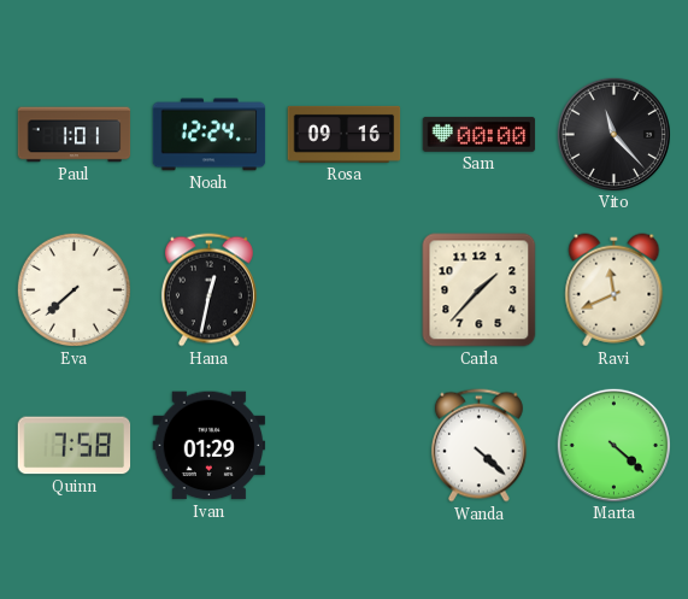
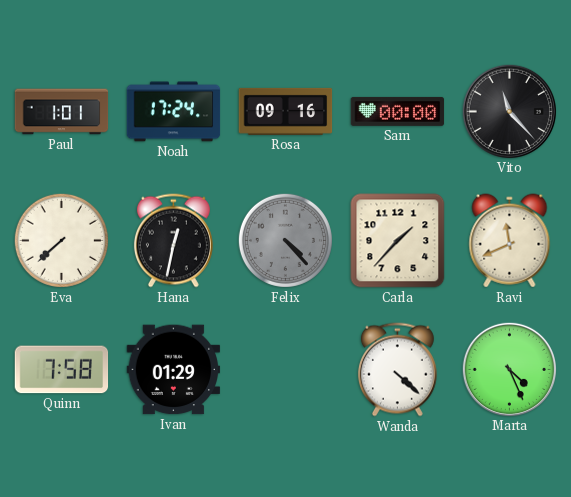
Noah: 12:24 -> 17:24
Felix: none -> 4:23
Marta: 4:22 -> 4:26
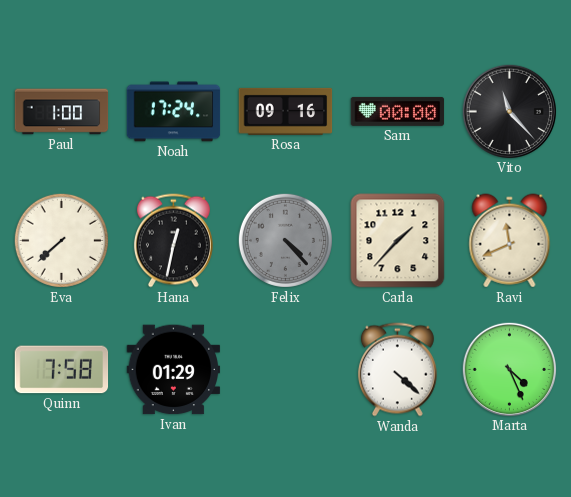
Paul: 1:01 -> 1:00
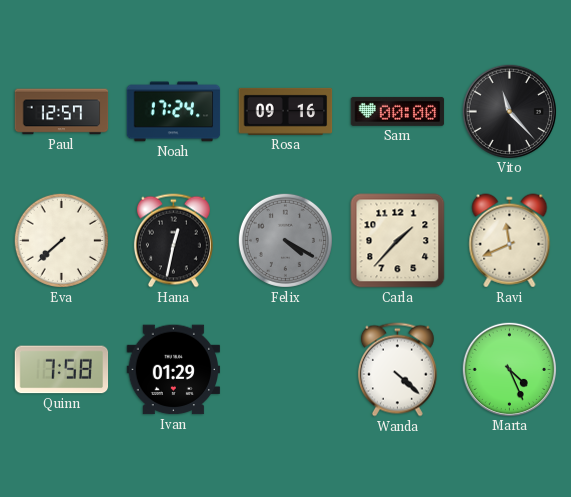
Paul: 1:00 -> 12:57
Felix: 4:23 -> 4:20
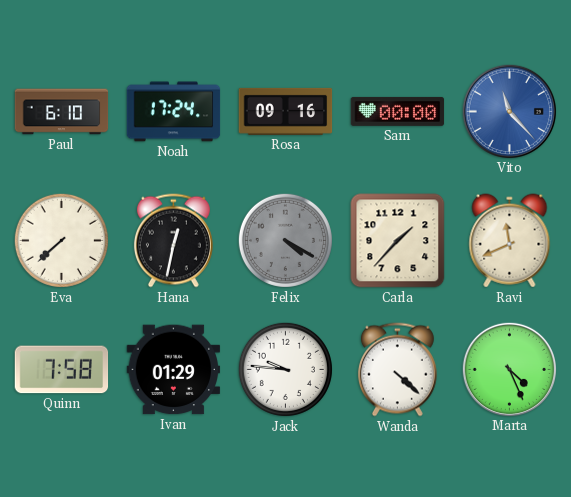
Paul: 12:57 -> 6:10
Vito dial: black -> blue
Jack: none -> 9:46
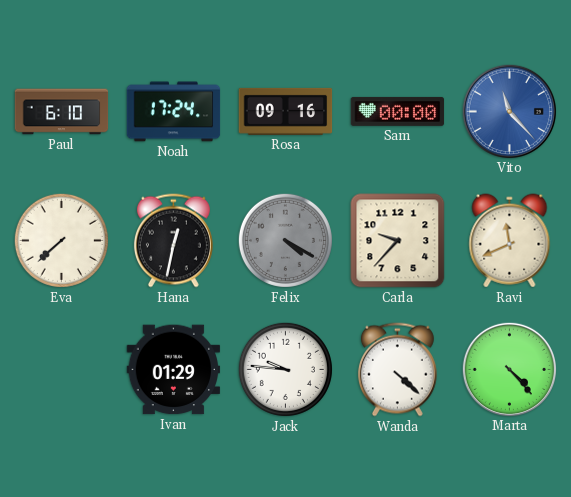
Carla: 1:37 -> 9:37
Quinn: 7:58 -> none
Marta: 4:26 -> 4:23
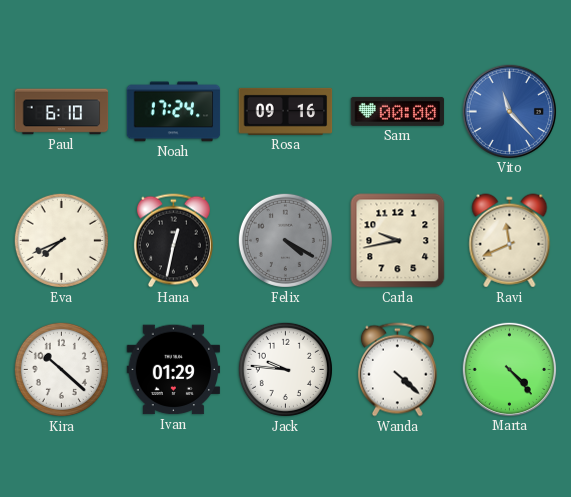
Eva: 7:38 -> 7:41
Carla: 9:37 -> 9:43
Kira: none -> 10:22
